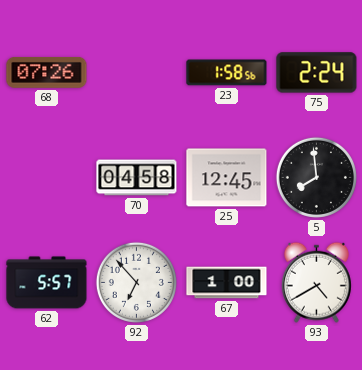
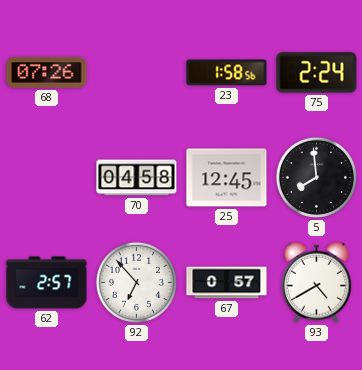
62: 5:57 -> 2:57
67: 1:00 -> 0:57
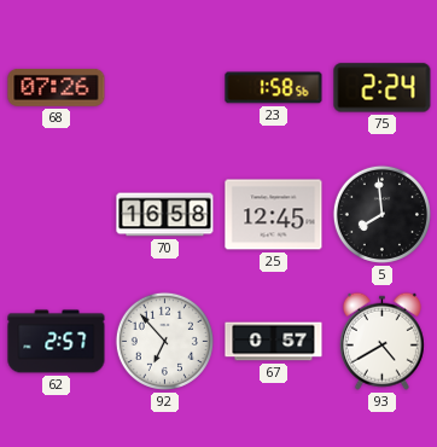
70: 04:58 -> 16:58
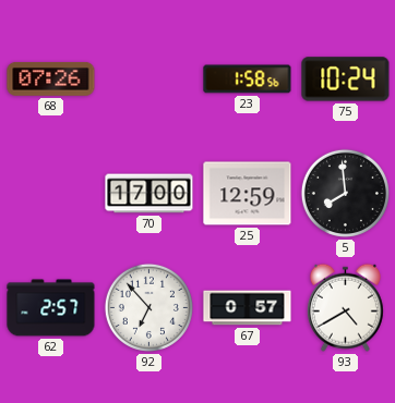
75: 2:24 -> 10:24
70: 16:58 -> 17:00
25: 12:45 -> 12:59
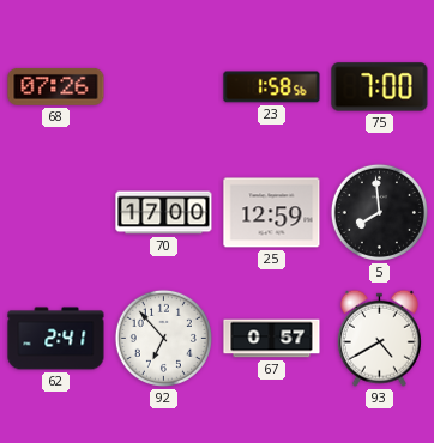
75: 10:24 -> 7:00
62: 2:57 -> 2:41
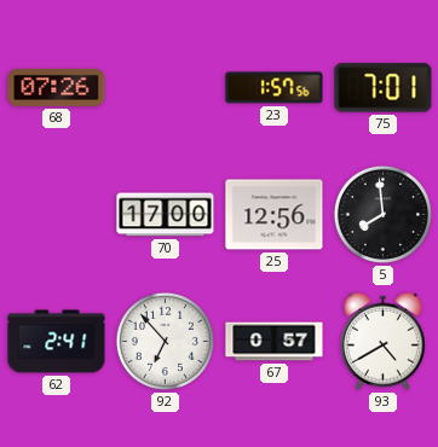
23: 1:58 -> 1:57
75: 7:00 -> 7:01
25: 12:59 -> 12:56
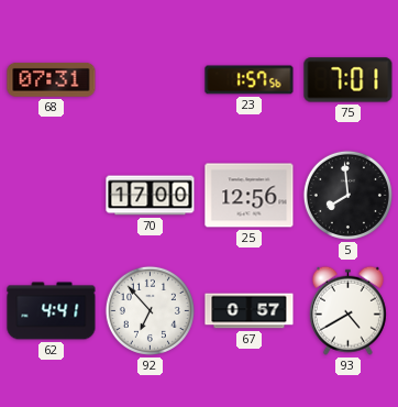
68: 07:26 -> 07:31
62: 2:41 -> 4:41
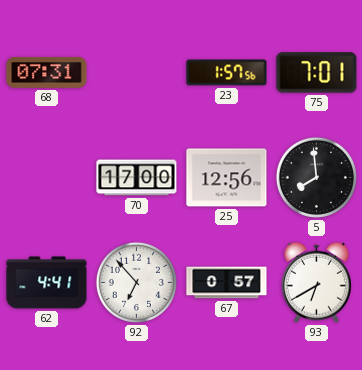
93: 4:40 -> 6:40
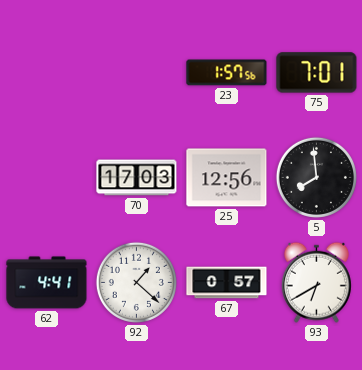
68: 07:31 -> none
70: 17:00 -> 17:03
92: 6:53 -> 1:22
